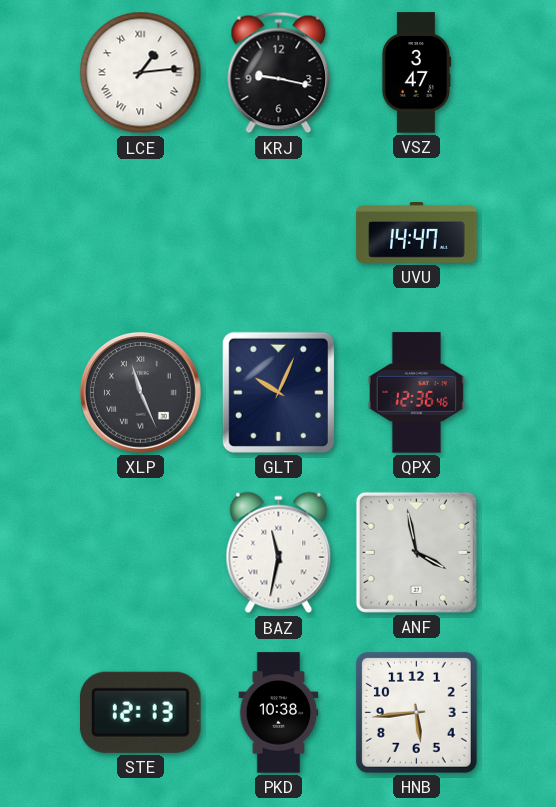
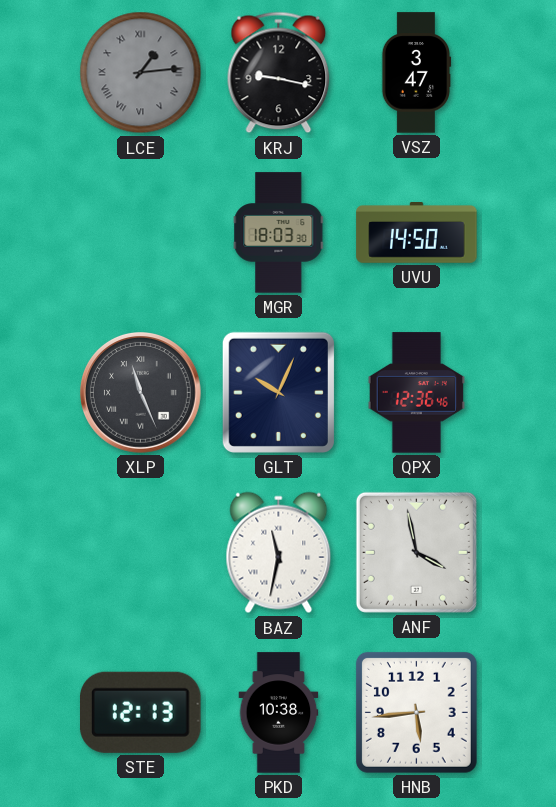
LCE dial: white -> grey
MGR: none -> 18:03
UVU: 14:47 -> 14:50
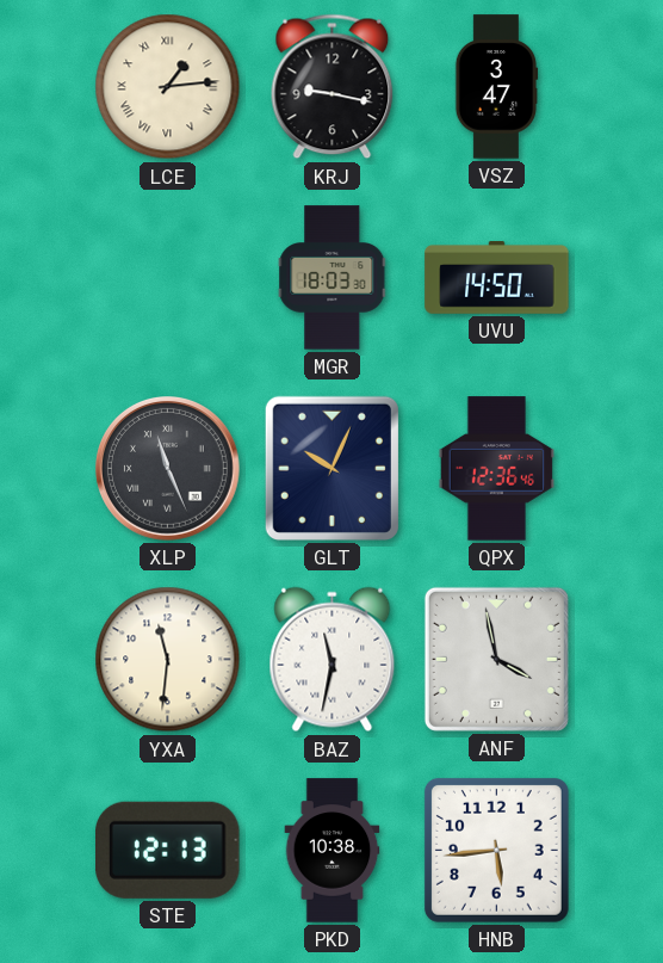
LCE dial: grey -> cream
YXA: none -> 11:31
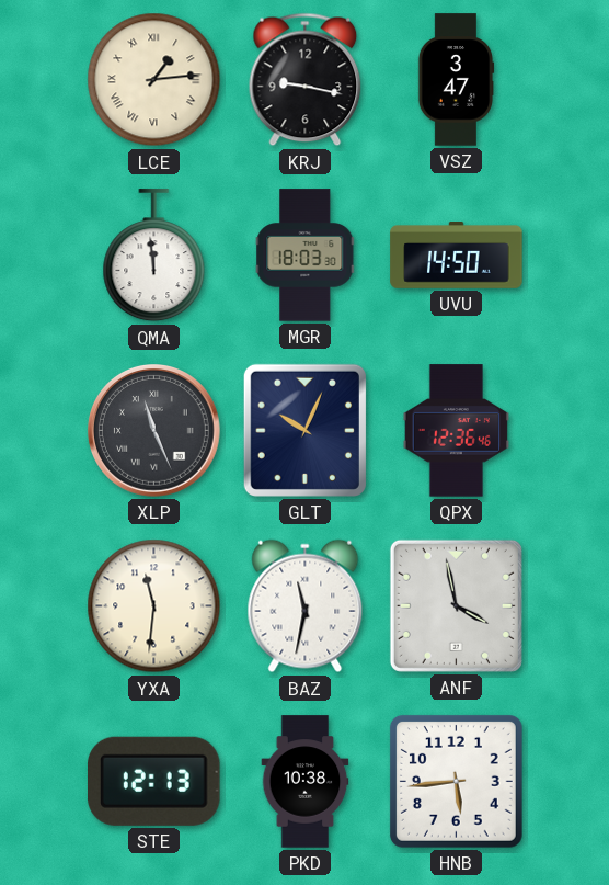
QMA: none -> 11:59
